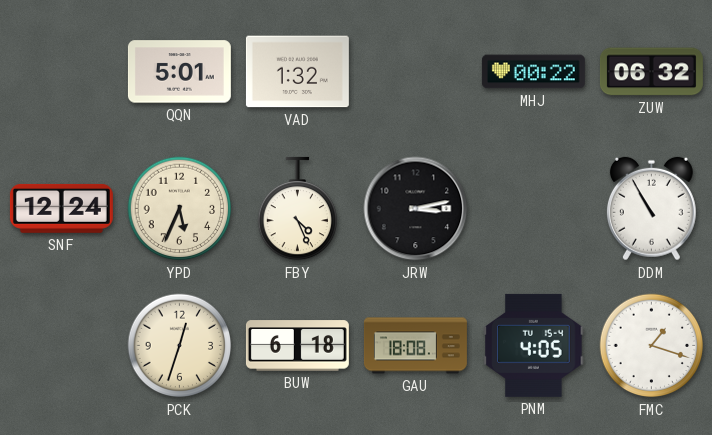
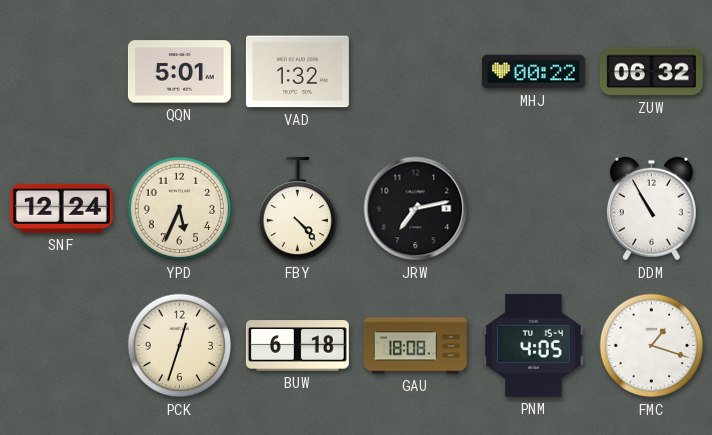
FBY: 4:26 -> 4:23
JRW: 3:13 -> 7:13
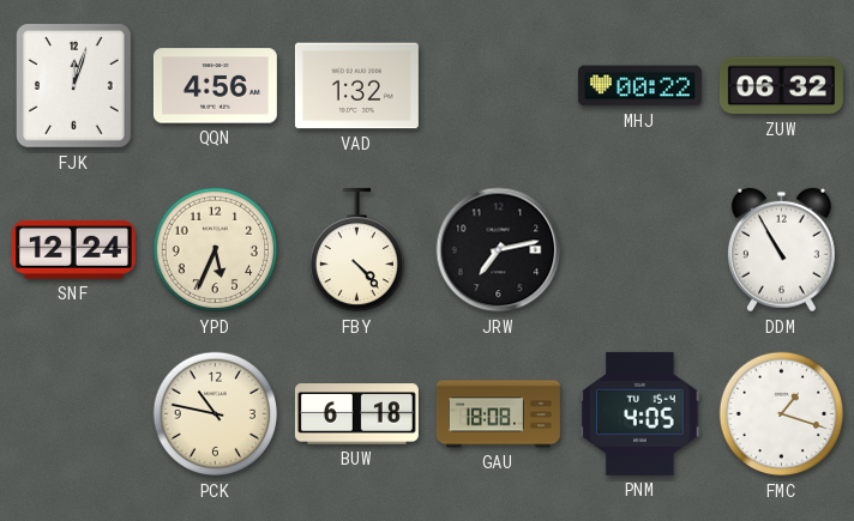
FJK: none -> 12:03
QQN: 5:01 -> 4:56
PCK: 12:33 -> 10:47
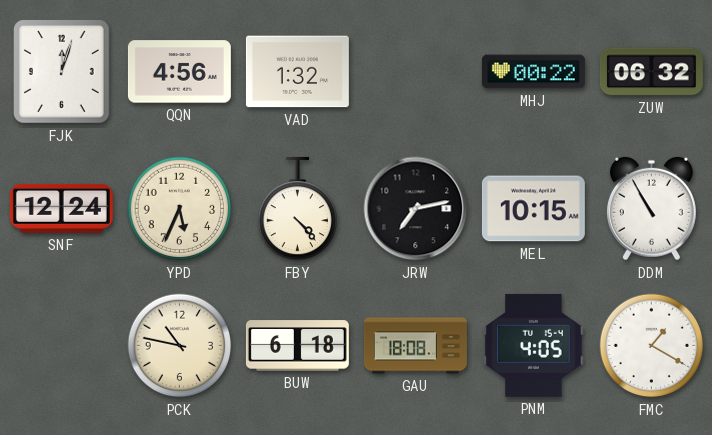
MEL: none -> 10:15
FMC: 1:18 -> 1:20
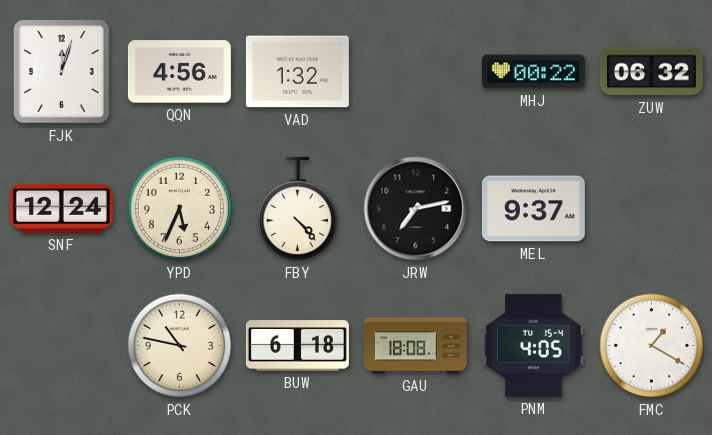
MEL: 10:15 -> 9:37
DDM: 10:55 -> none
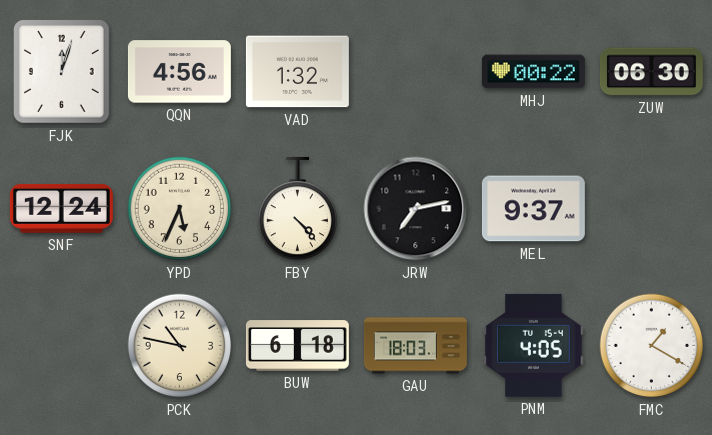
ZUW: 06:32 -> 06:30
GAU: 18:08 -> 18:03
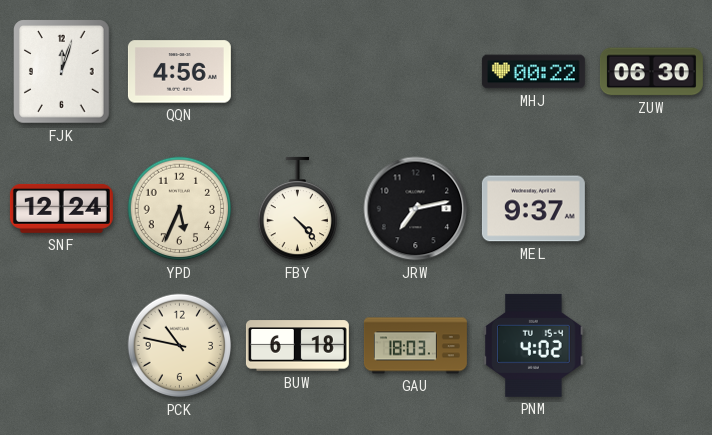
VAD: 1:32 -> none
PNM: 4:05 -> 4:02
FMC: 1:20 -> none
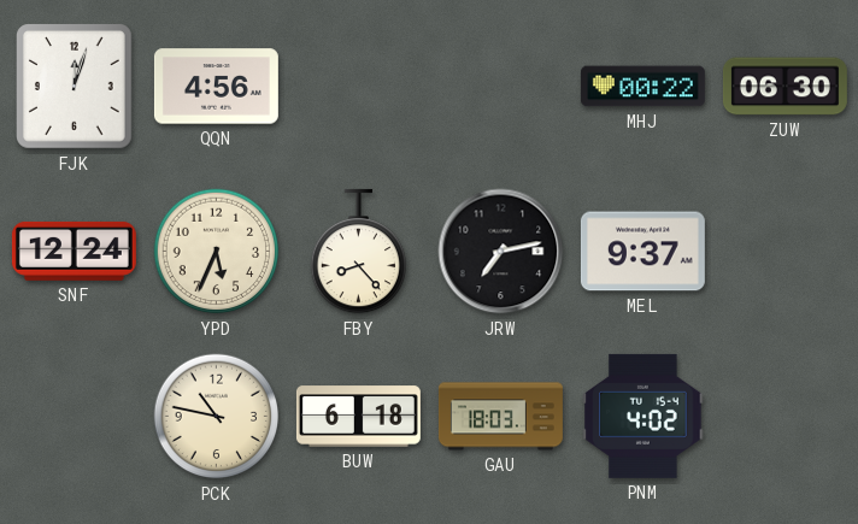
FBY: 4:23 -> 8:23
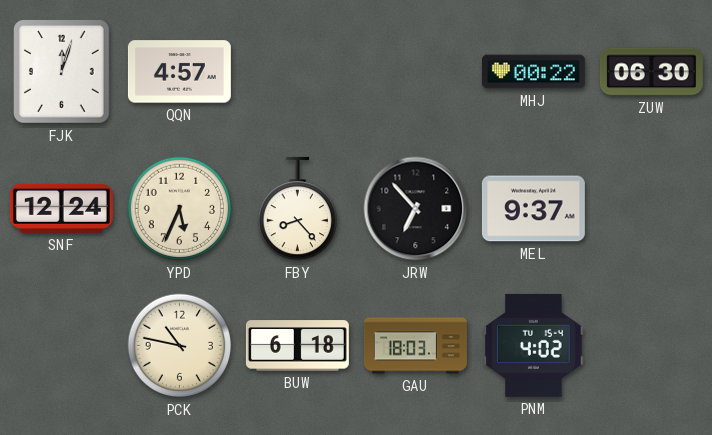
QQN: 4:56 -> 4:57
JRW: 7:13 -> 6:53
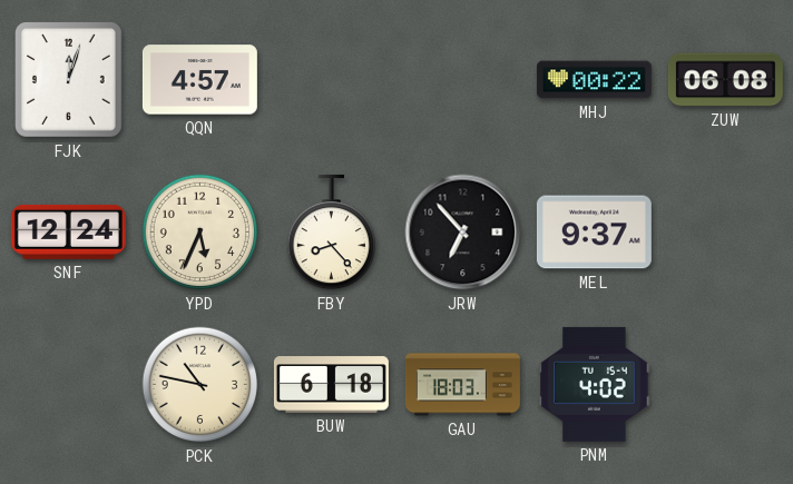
ZUW: 06:30 -> 06:08
